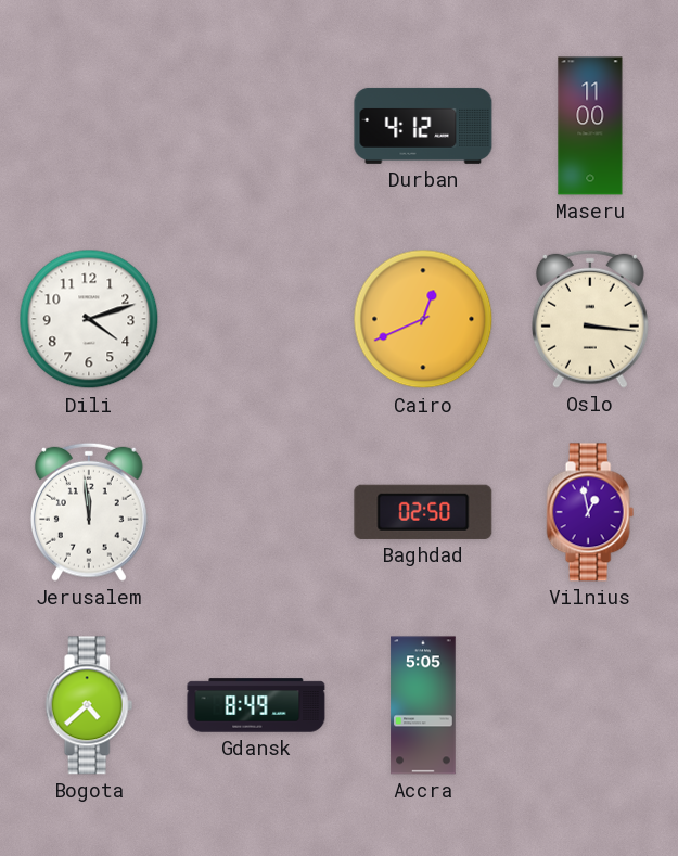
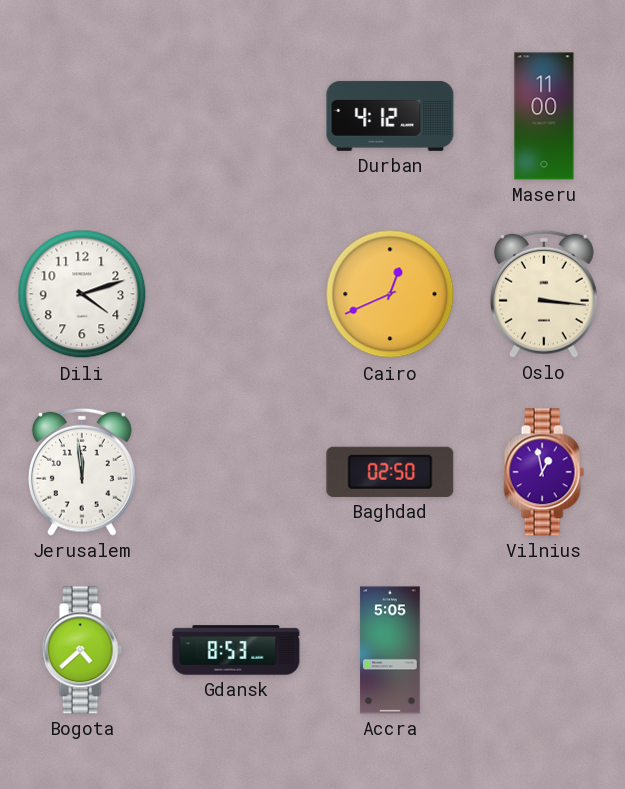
Gdansk: 8:49 -> 8:53
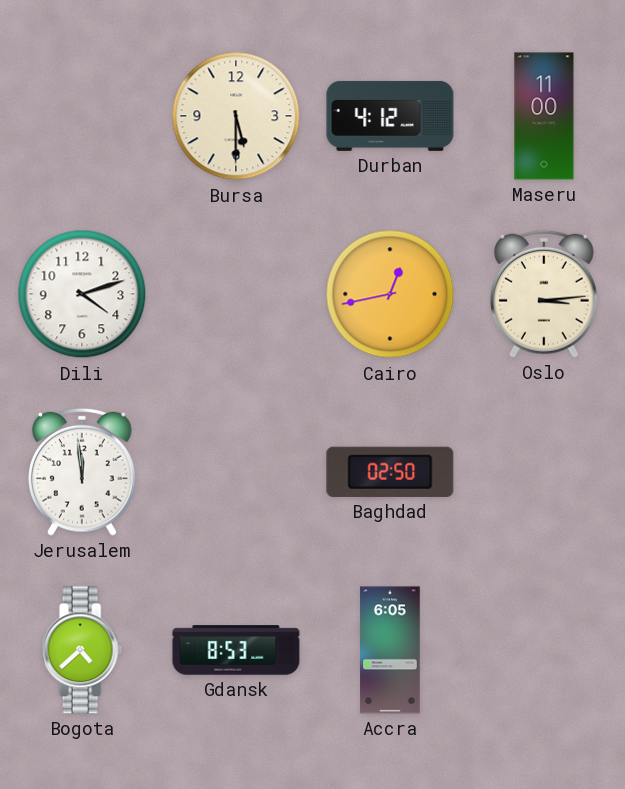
Bursa: none -> 5:30
Cairo: 12:41 -> 12:43
Oslo: 3:16 -> 3:14
Vilnius: 12:58 -> none
Accra: 5:05 -> 6:05
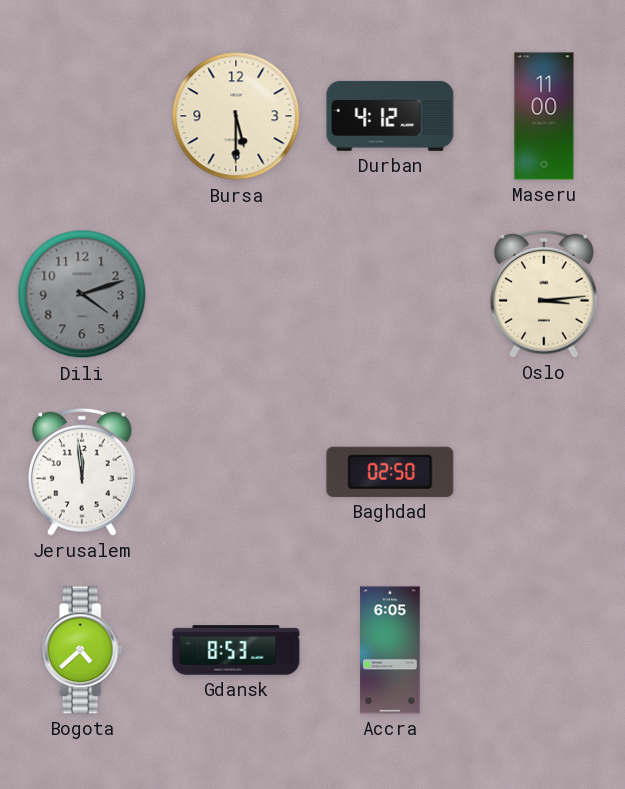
Dili dial: white -> grey
Cairo: 12:43 -> none
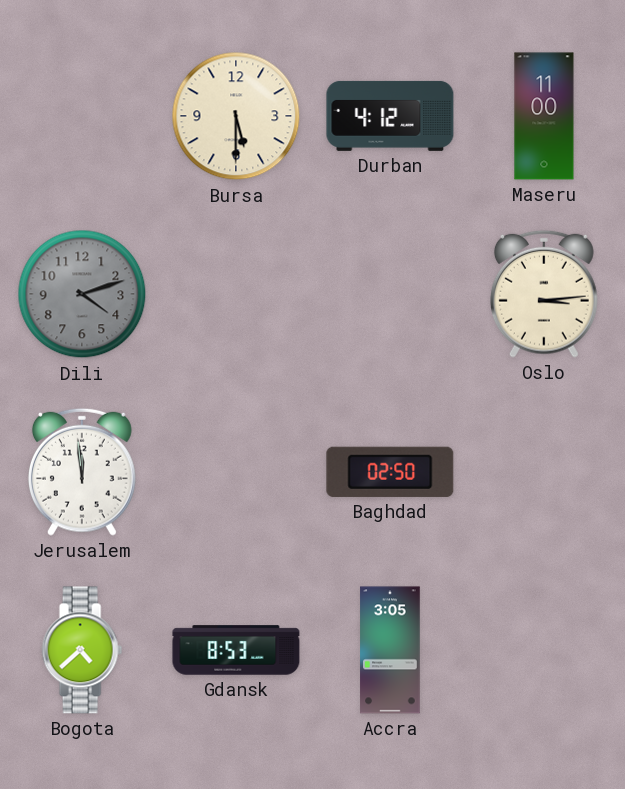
Accra: 6:05 -> 3:05
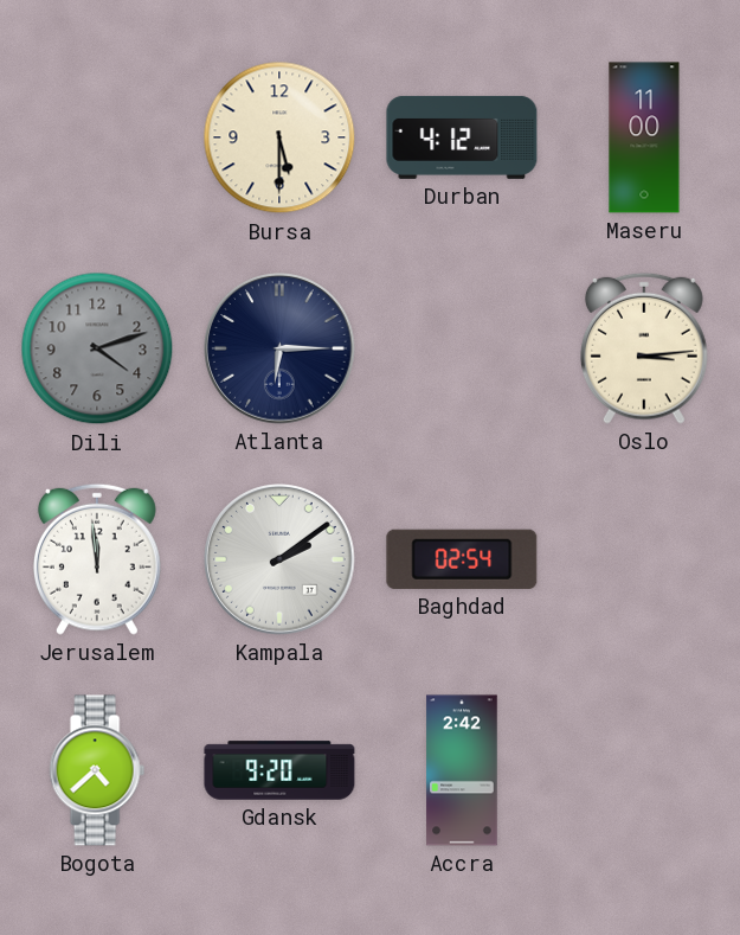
Atlanta: none -> 6:15
Kampala: none -> 2:09
Baghdad: 02:50 -> 02:54
Gdansk: 8:53 -> 9:20
Accra: 3:05 -> 2:42
